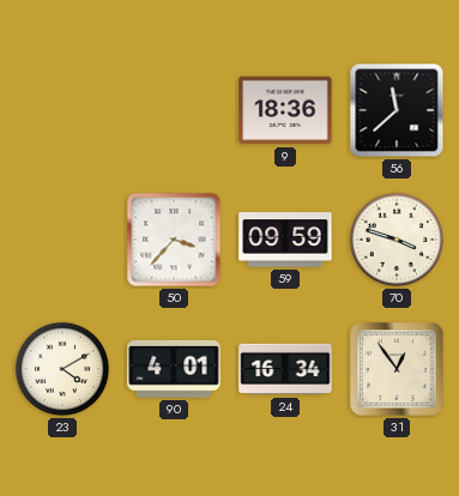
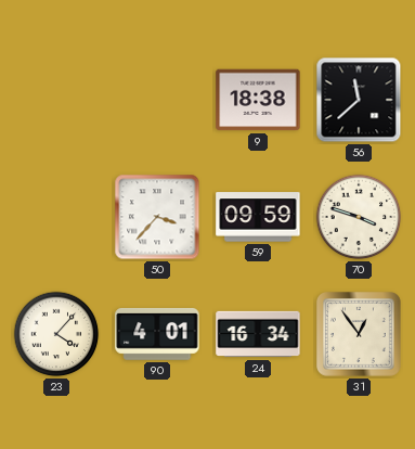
9: 18:36 -> 18:38
23: 4:10 -> 4:07
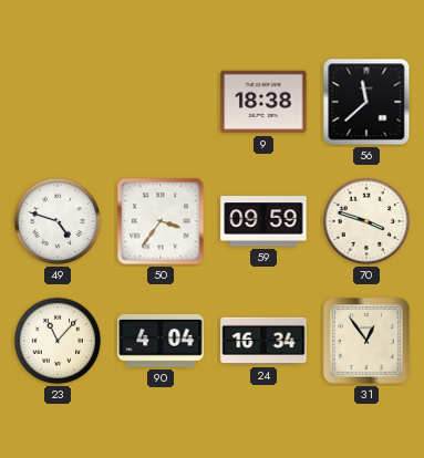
49: none -> 4:48
50: 3:37 -> 3:36
23: 4:07 -> 11:07
90: 4:01 -> 4:04
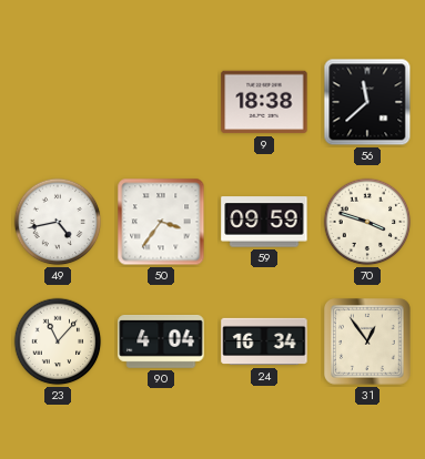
49: 4:48 -> 4:43
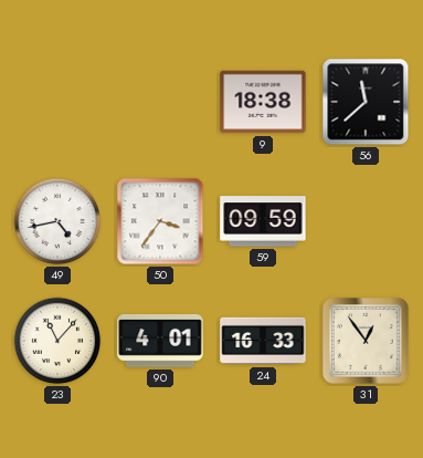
70: 3:48 -> none
90: 4:04 -> 4:01
24: 16:34 -> 16:33
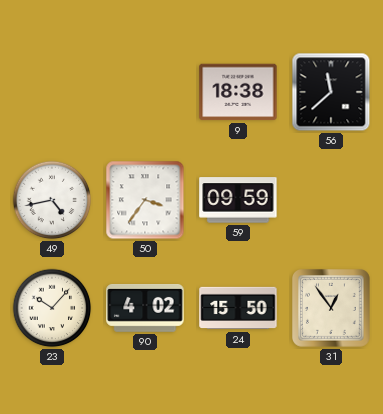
23: 11:07 -> 10:07
90: 4:01 -> 4:02
24: 16:33 -> 15:50
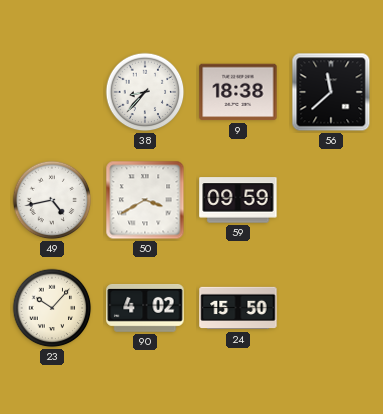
38: none -> 8:37
50: 3:36 -> 3:40
31: 12:54 -> none
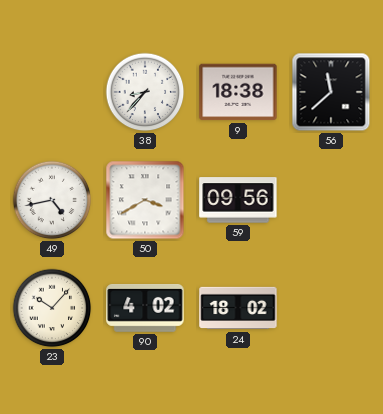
59: 09:59 -> 09:56
24: 15:50 -> 18:02
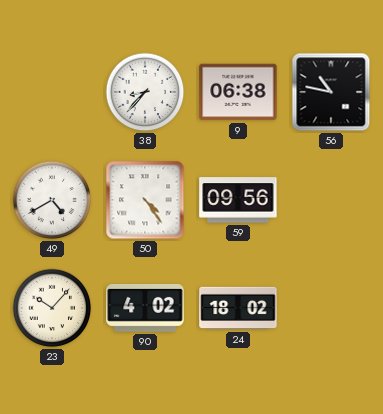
9: 18:38 -> 06:38
56: 11:38 -> 10:47
49: 4:43 -> 4:40
50: 3:40 -> 4:24
